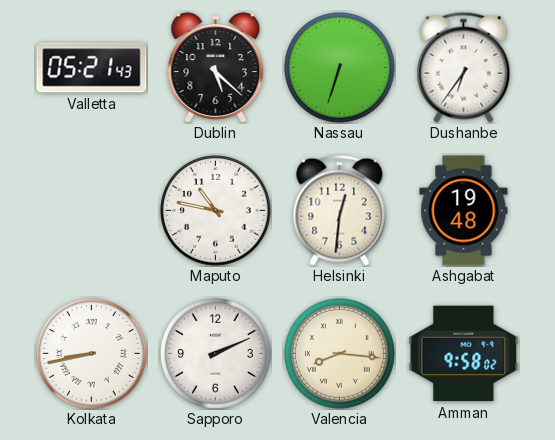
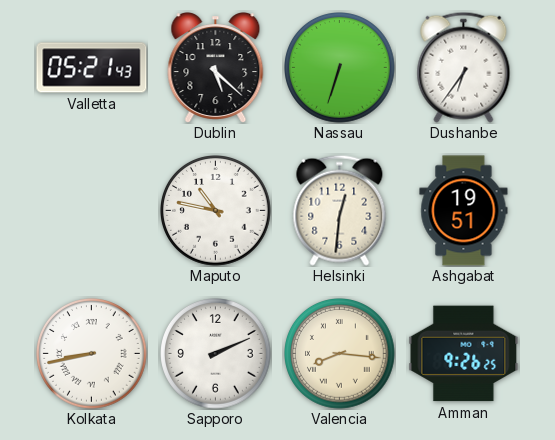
Ashgabat: 19:48 -> 19:51
Amman: 9:58 -> 9:26
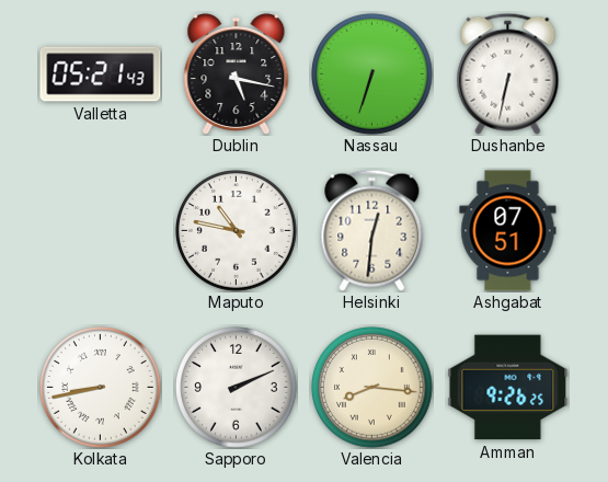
Dublin: 5:22 -> 5:17
Dushanbe: 6:36 -> 6:32
Ashgabat: 19:51 -> 07:51
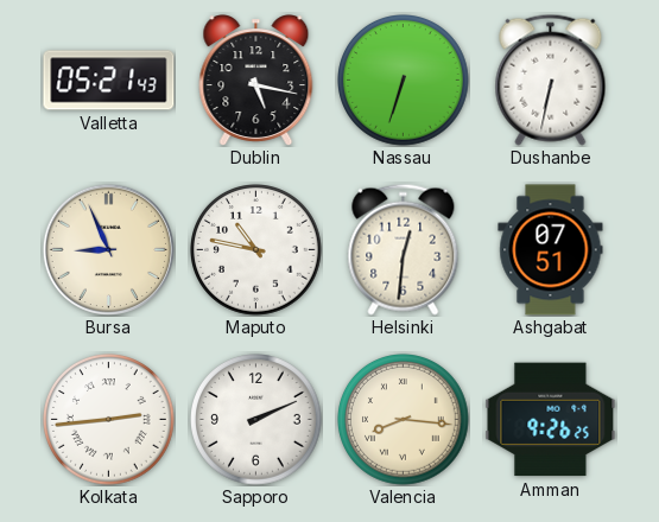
Bursa: none -> 8:56
Kolkata: 8:43 -> 2:44
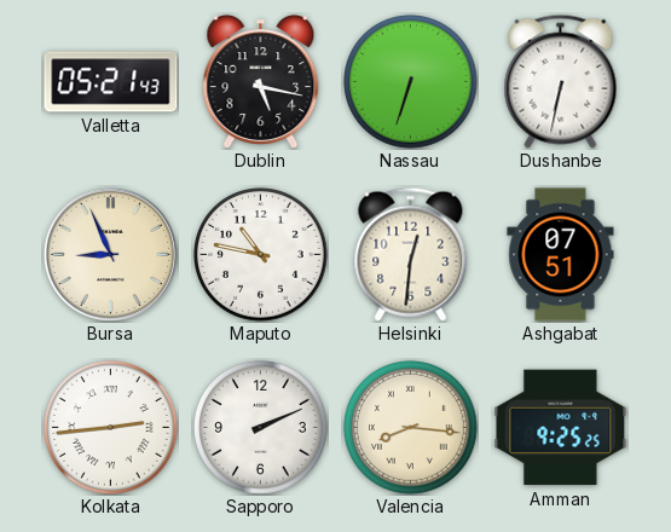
Amman: 9:26 -> 9:25
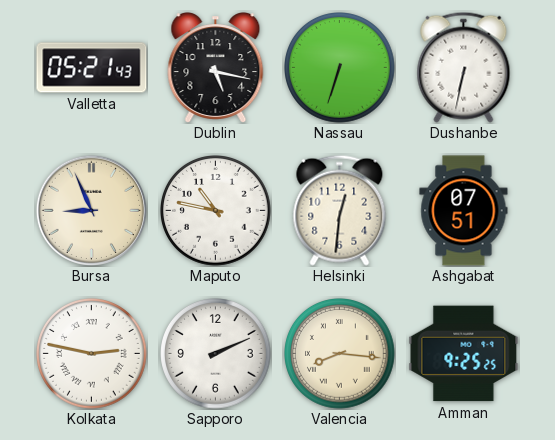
Kolkata: 2:44 -> 2:47
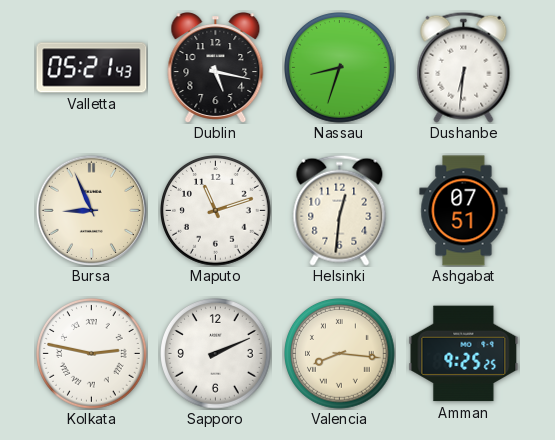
Nassau: 6:33 -> 8:33
Dushanbe: 6:32 -> 6:31
Maputo: 10:47 -> 11:12
